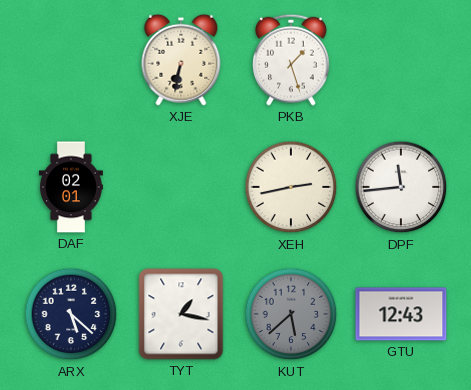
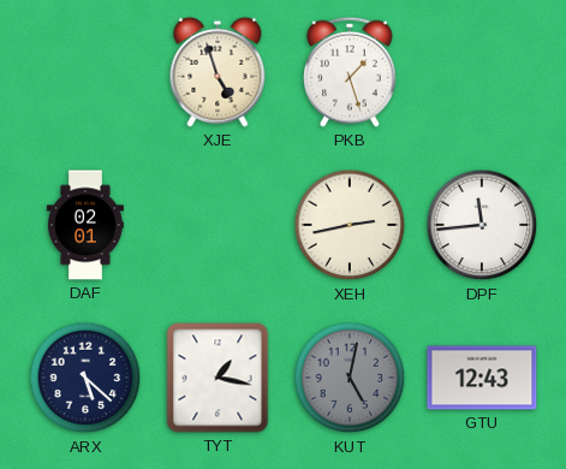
XJE: 6:32 -> 4:57
KUT: 5:38 -> 5:02
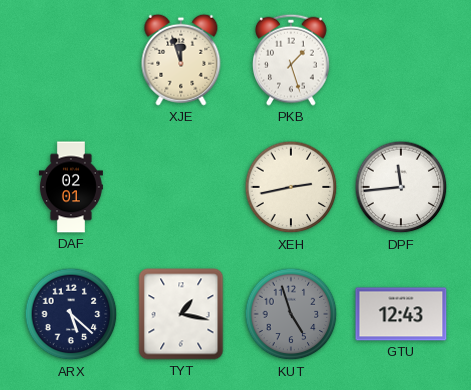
XJE: 4:57 -> 11:57
KUT: 5:02 -> 4:57
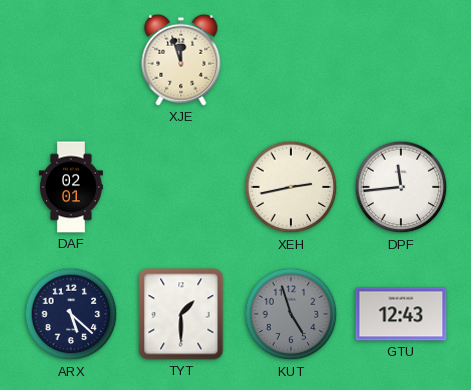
PKB: 1:27 -> none
TYT: 1:17 -> 1:30
